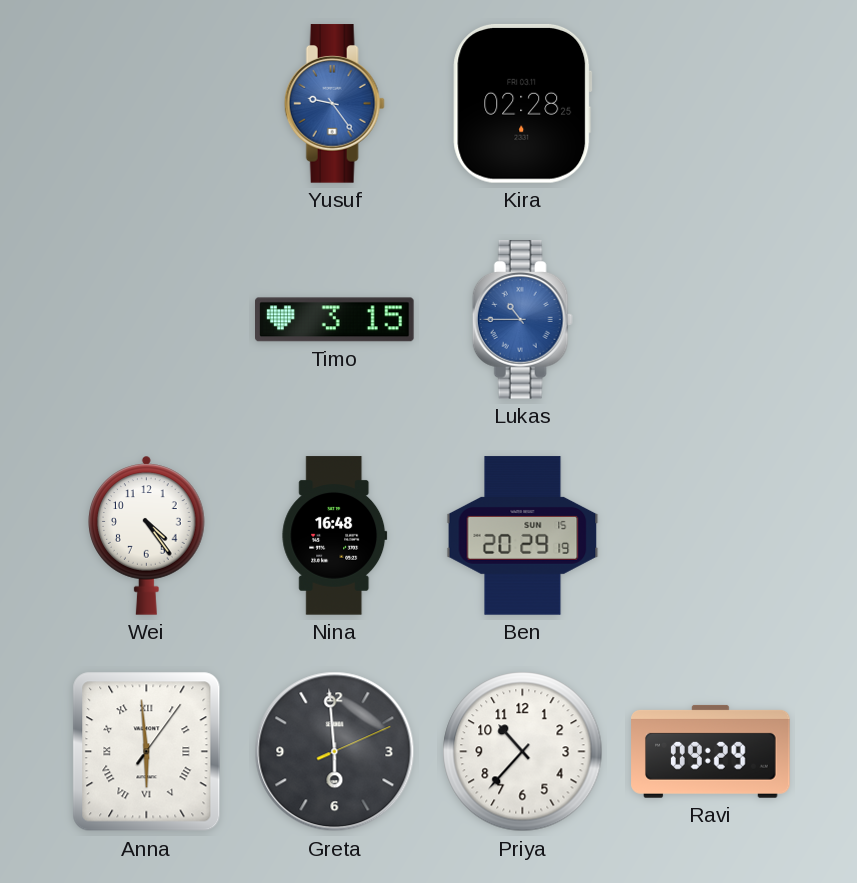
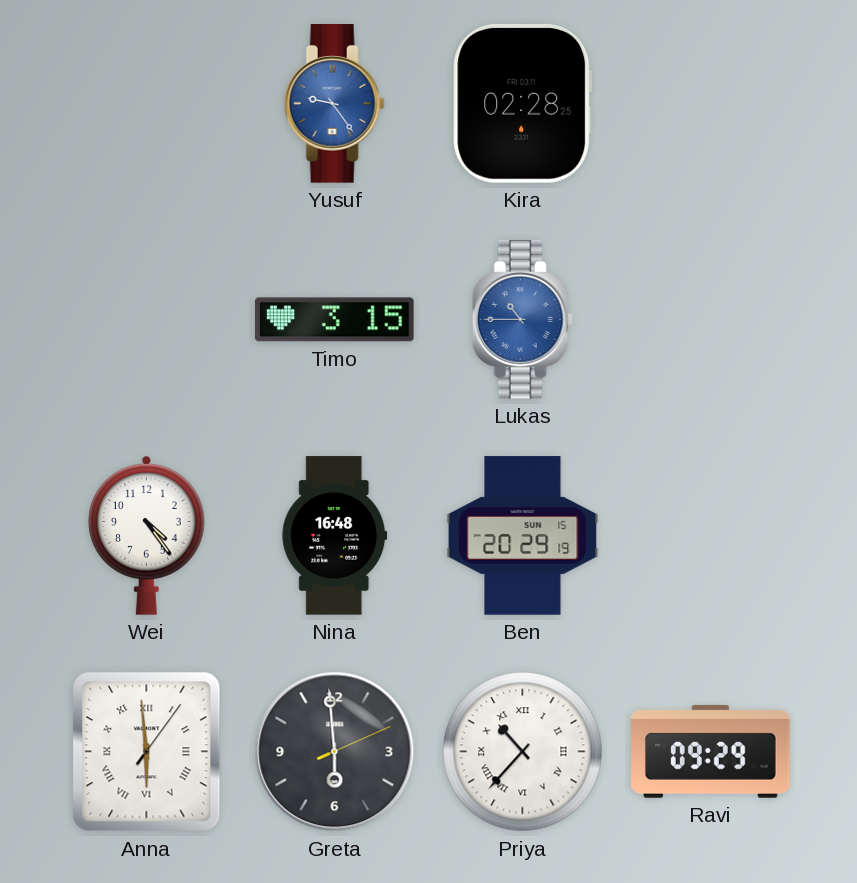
Priya numerals: Arabic -> Roman
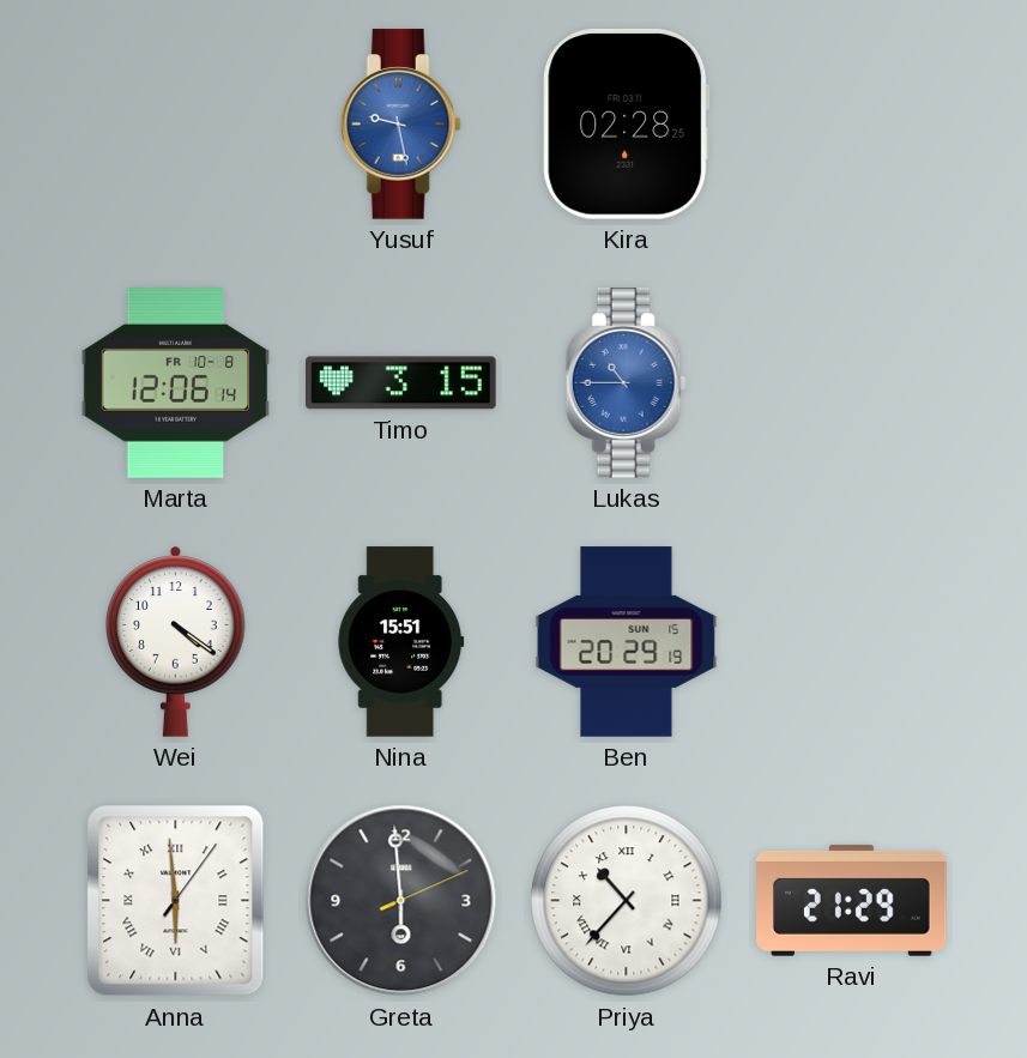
Yusuf: 9:24 -> 9:28
Marta: none -> 12:06
Wei: 4:24 -> 4:21
Nina: 16:48 -> 15:51
Ravi: 09:29 -> 21:29
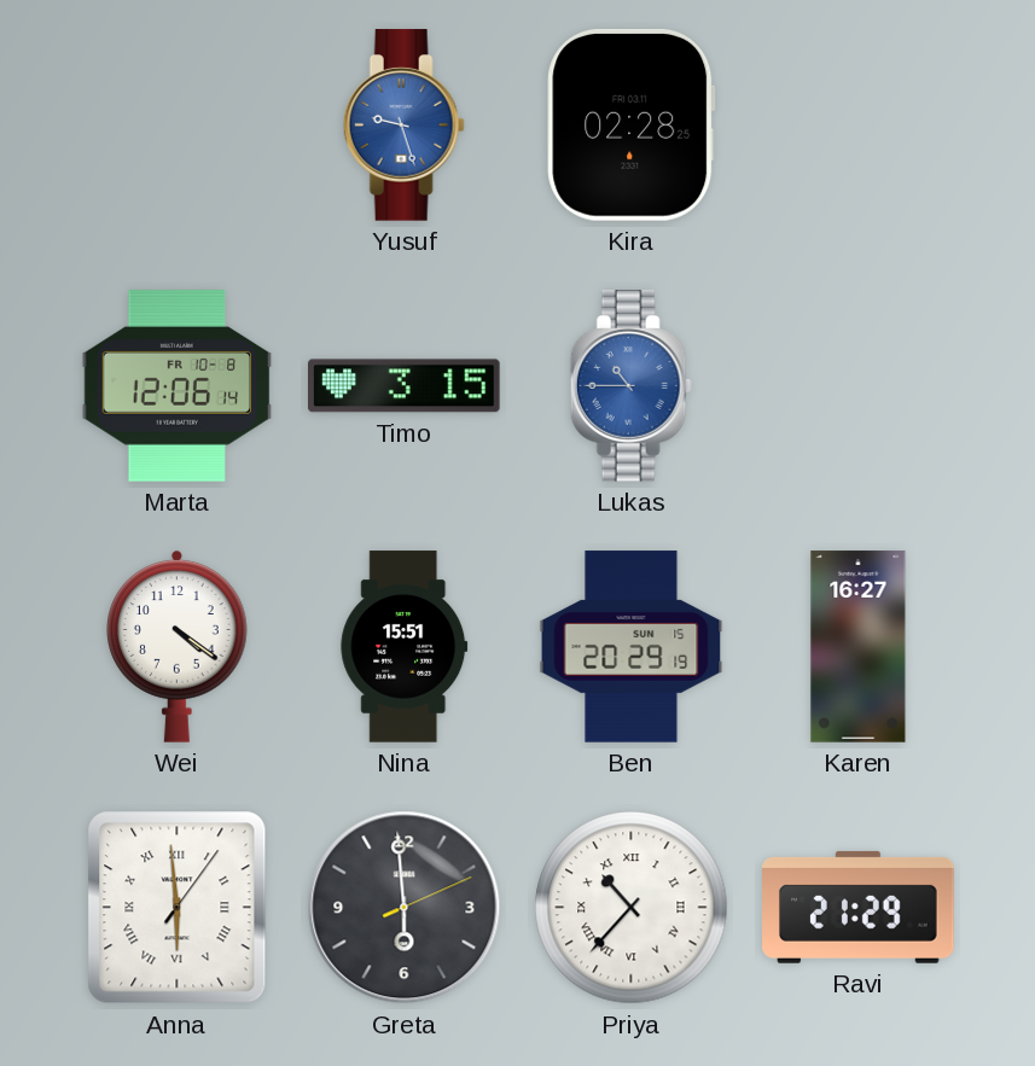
Yusuf: 9:28 -> 9:27
Karen: none -> 16:27
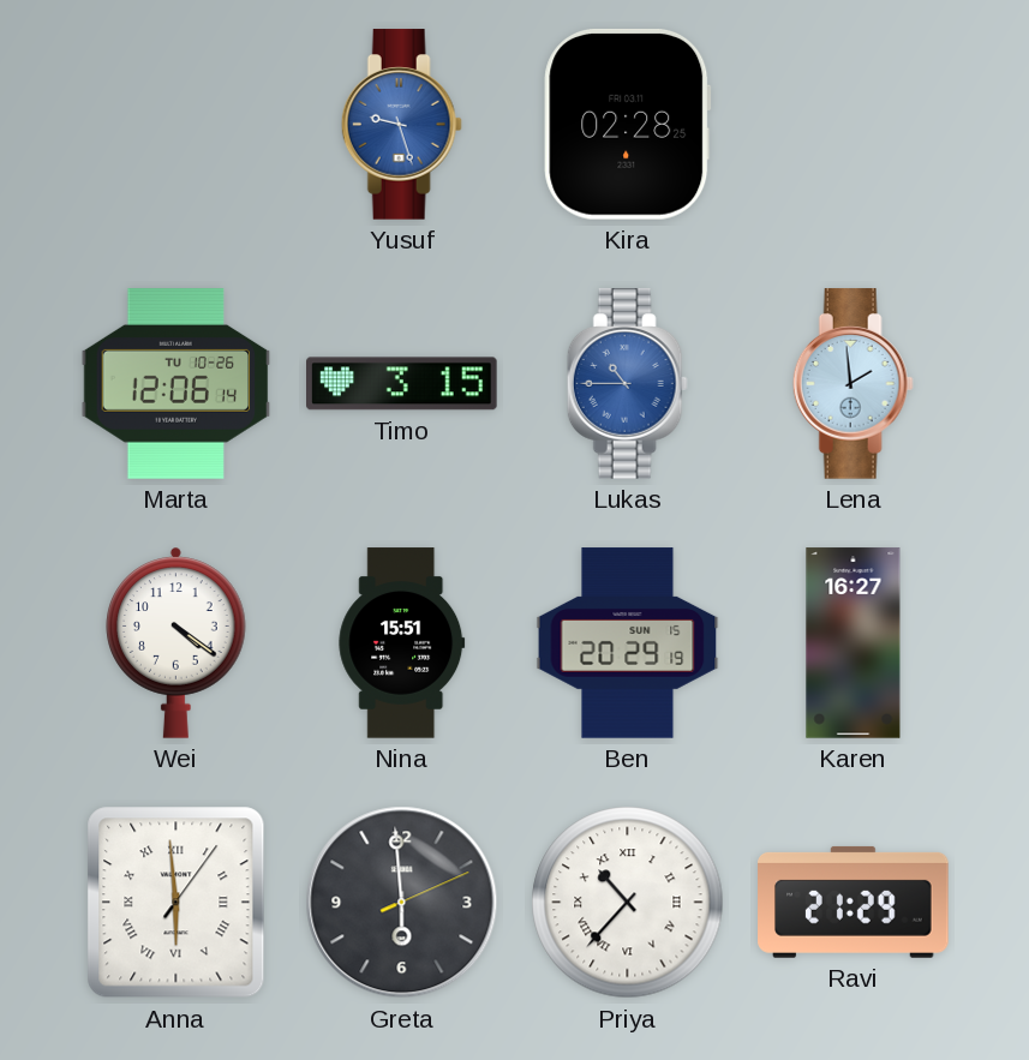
Marta date: FR 10-8 -> TU 10-26
Lena: none -> 1:59
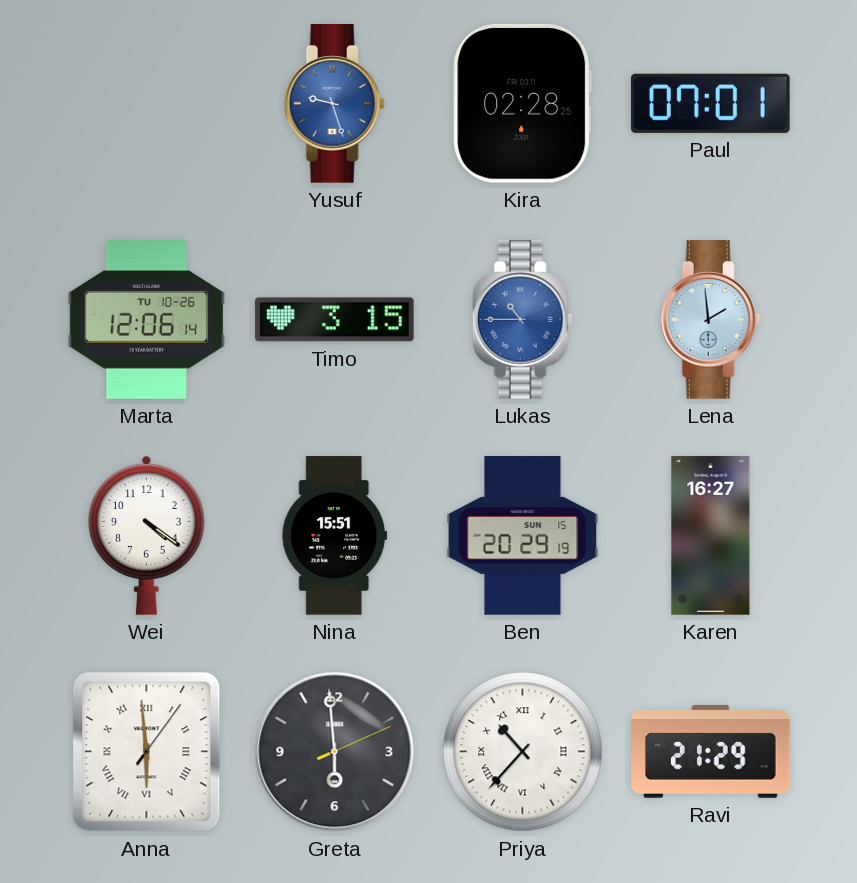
Paul: none -> 07:01
